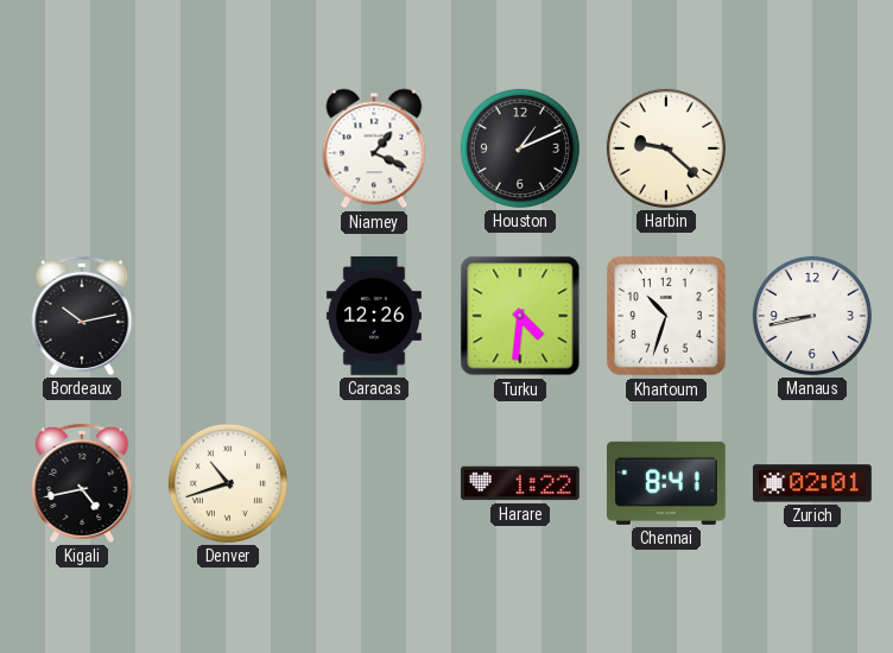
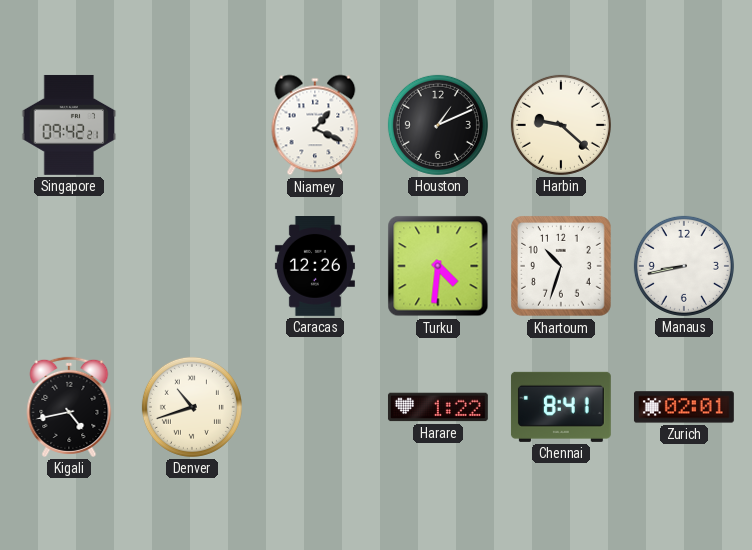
Singapore: none -> 09:42
Bordeaux: 10:13 -> none
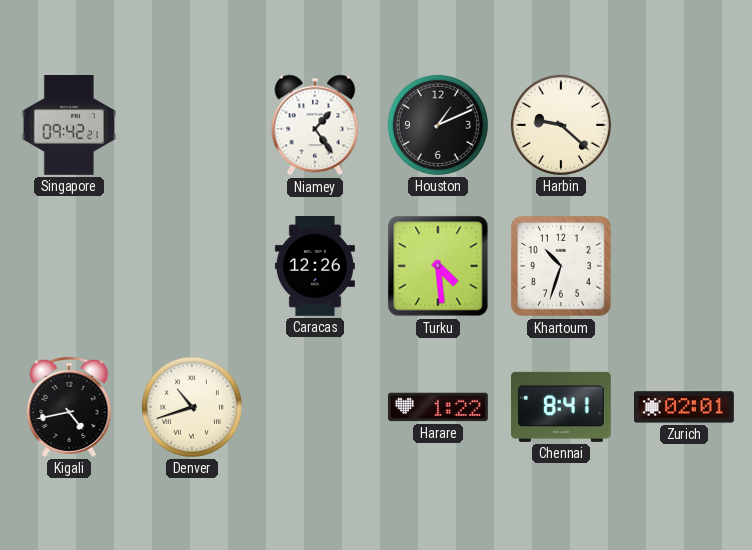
Niamey: 1:19 -> 1:24
Turku: 4:31 -> 4:29
Manaus: 8:43 -> none
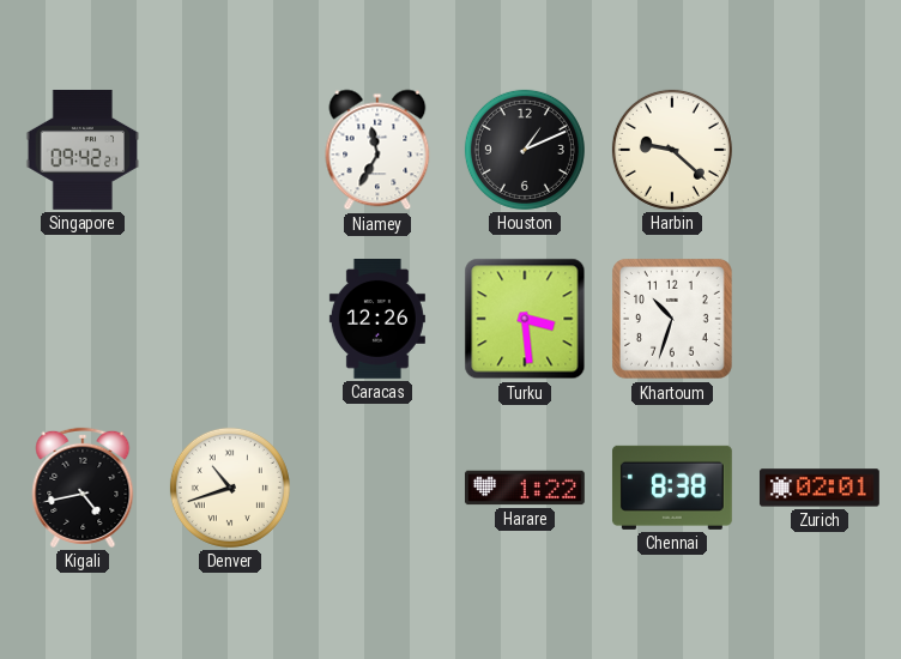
Niamey: 1:24 -> 11:35
Turku: 4:29 -> 3:29
Chennai: 8:41 -> 8:38
